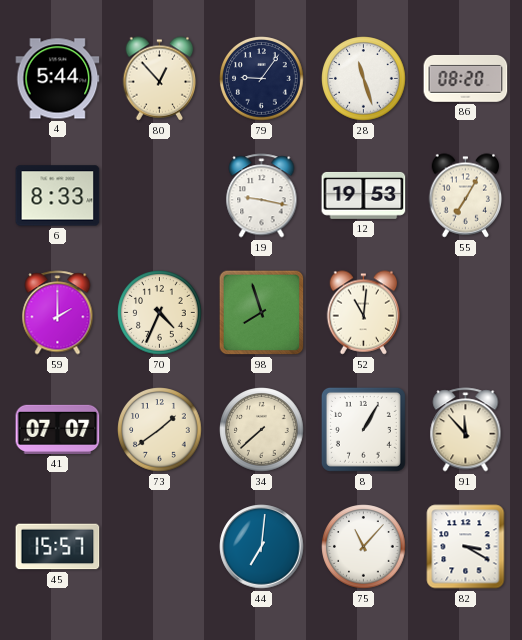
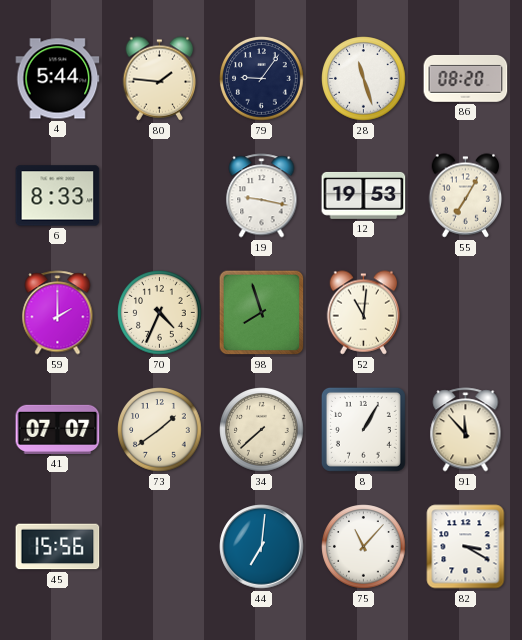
80: 12:53 -> 1:46
45: 15:57 -> 15:56
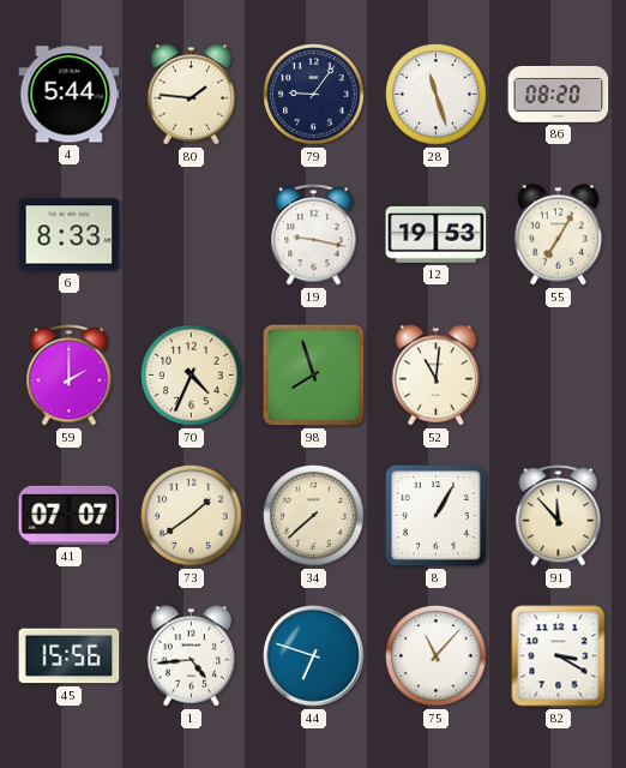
1: none -> 4:44
44: 7:01 -> 6:48
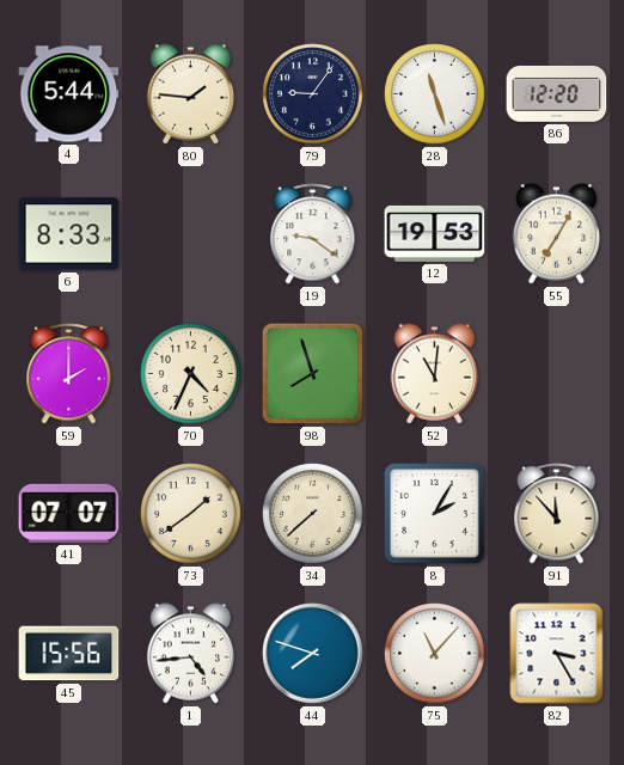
86: 08:20 -> 12:20
19: 9:17 -> 9:21
8: 1:05 -> 2:05
44: 6:48 -> 7:48
82: 3:20 -> 3:25
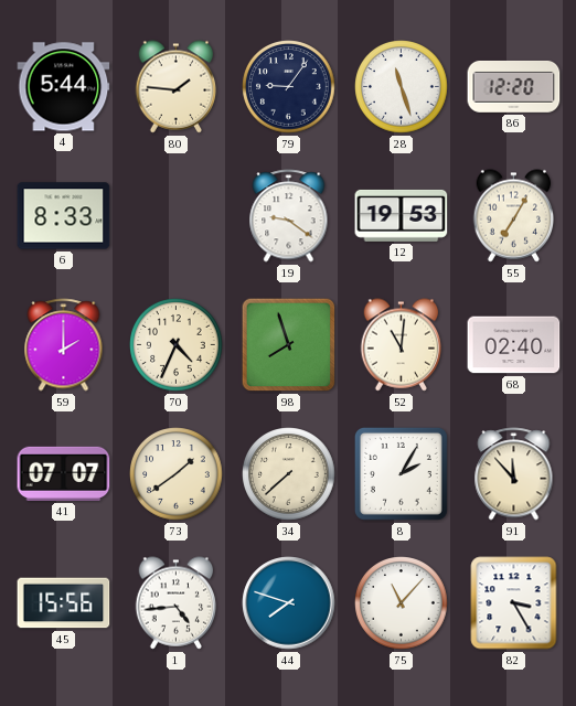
68: none -> 02:40
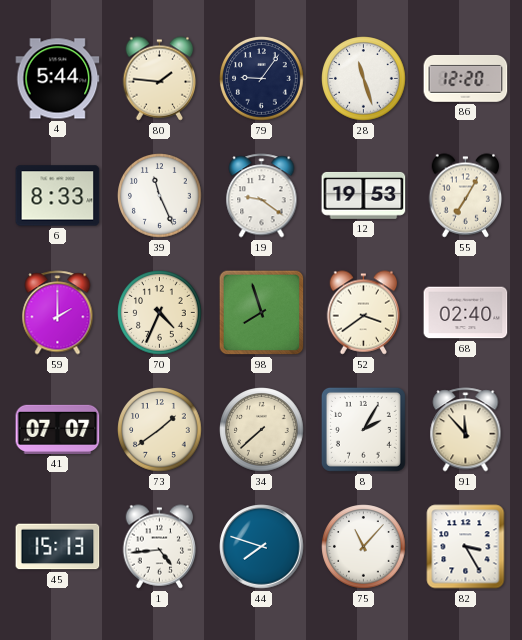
39: none -> 11:26
52: 11:01 -> 3:39
45: 15:56 -> 15:13
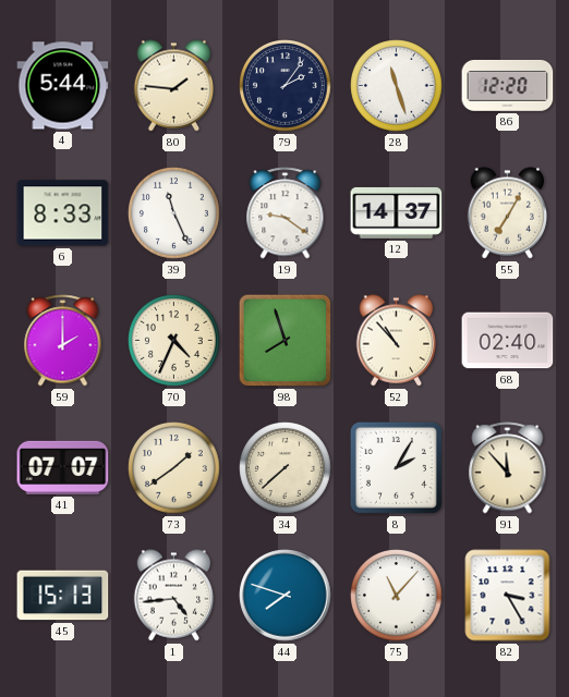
79: 9:06 -> 2:06
12: 19:53 -> 14:37
52: 3:39 -> 10:53
